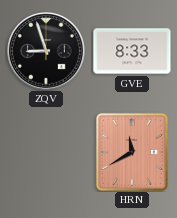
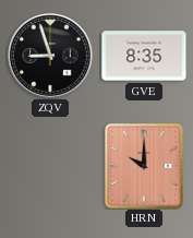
GVE: 8:33 -> 8:35
HRN: 11:40 -> 10:00
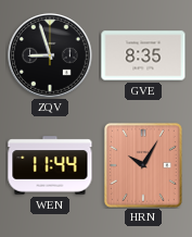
WEN: none -> 11:44
HRN: 10:00 -> 10:05
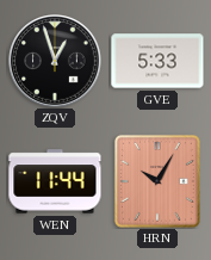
ZQV: 8:57 -> 12:57
GVE: 8:35 -> 5:33
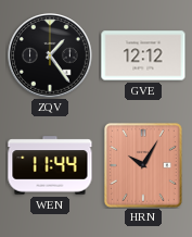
ZQV: 12:57 -> 1:24
GVE: 5:33 -> 12:12
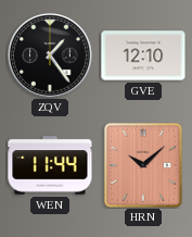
GVE: 12:12 -> 12:10
HRN: 10:05 -> 10:08
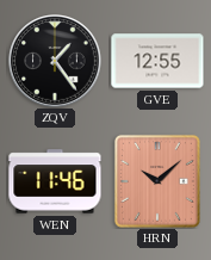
GVE: 12:10 -> 12:55
WEN: 11:44 -> 11:46
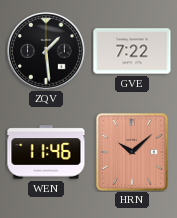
ZQV: 1:24 -> 1:29
GVE: 12:55 -> 7:22
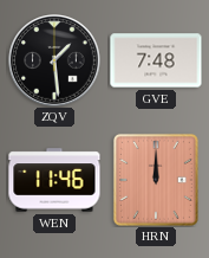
GVE: 7:22 -> 7:48
HRN: 10:08 -> 12:00
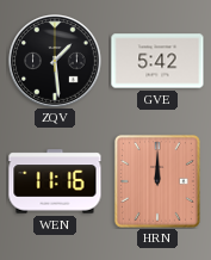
GVE: 7:48 -> 5:42
WEN: 11:46 -> 11:16
